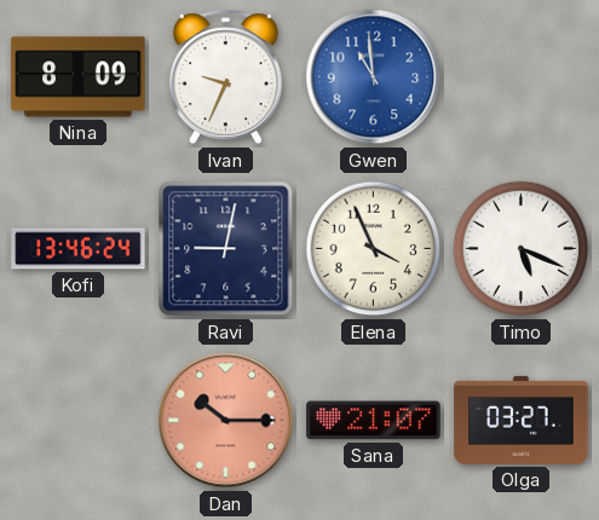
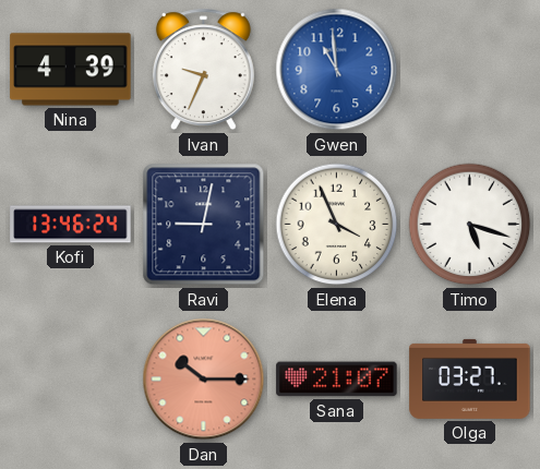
Nina: 8:09 -> 4:39
Timo: 5:19 -> 5:18
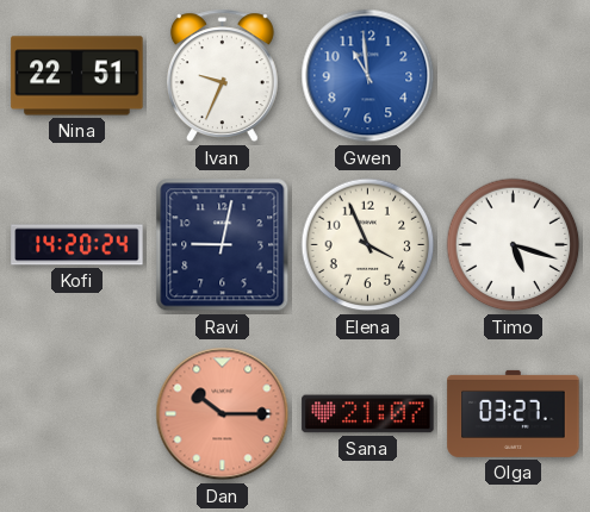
Nina: 4:39 -> 22:51
Kofi: 13:46 -> 14:20
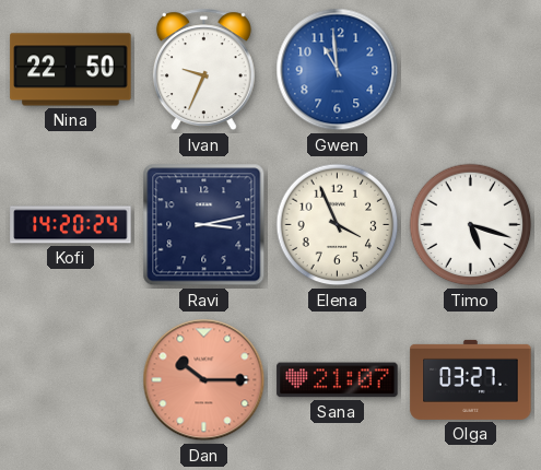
Nina: 22:51 -> 22:50
Ravi: 9:02 -> 3:13
